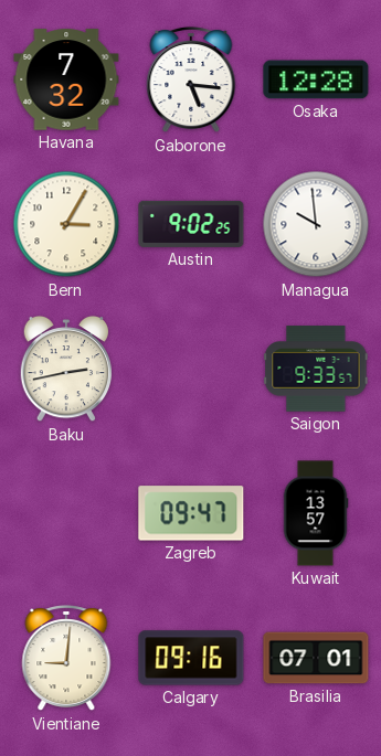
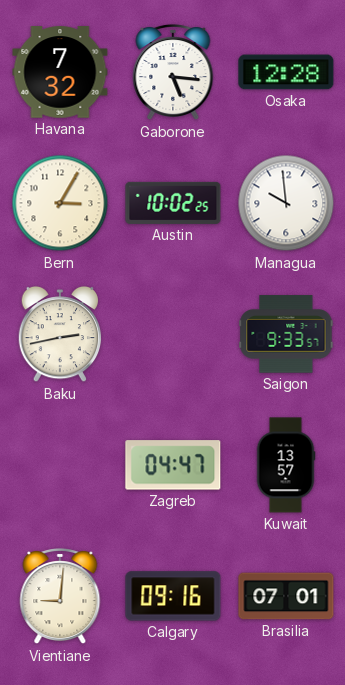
Austin: 9:02 -> 10:02
Zagreb: 09:47 -> 04:47
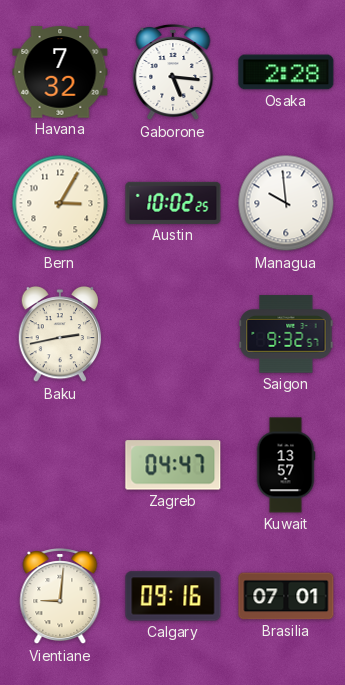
Osaka: 12:28 -> 2:28
Saigon: 9:33 -> 9:32
